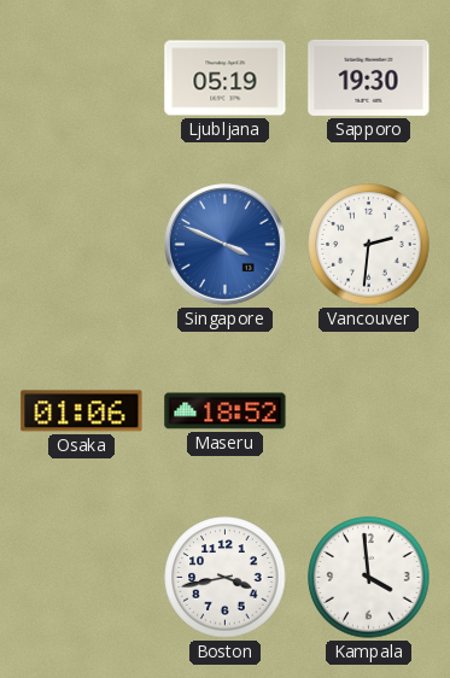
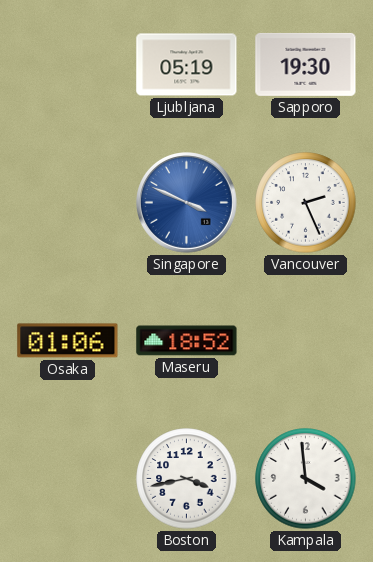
Vancouver: 2:31 -> 2:26
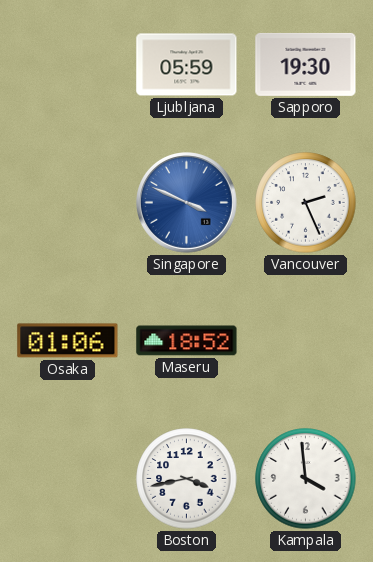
Ljubljana: 05:19 -> 05:59
